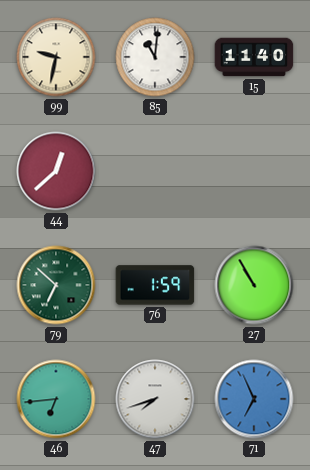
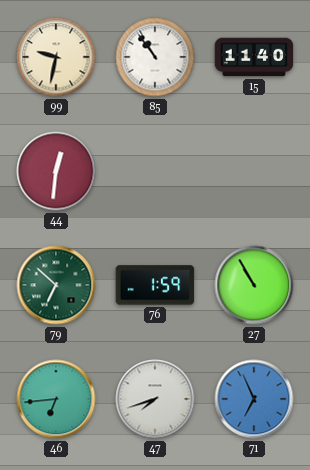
85: 11:01 -> 10:54
44: 12:38 -> 12:31
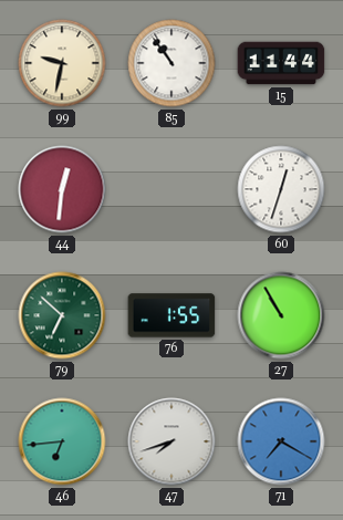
15: 11:40 -> 11:44
60: none -> 12:33
76: 1:59 -> 1:55
71: 6:56 -> 7:20
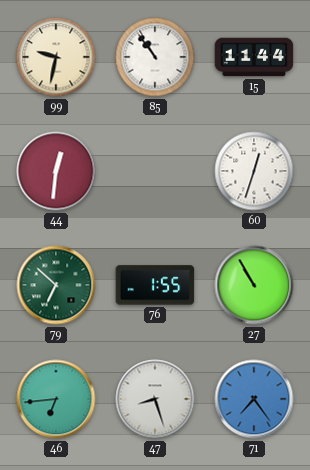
47: 7:42 -> 8:27
71: 7:20 -> 7:24
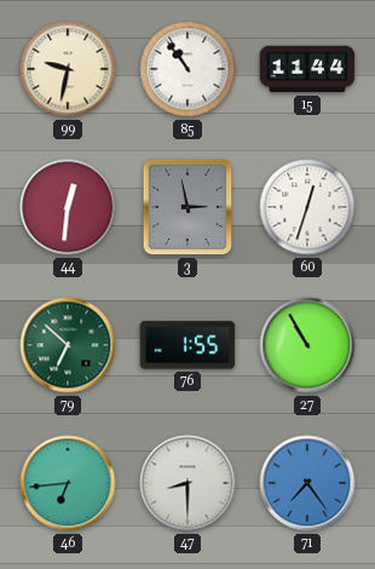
3: none -> 2:58
47: 8:27 -> 8:30
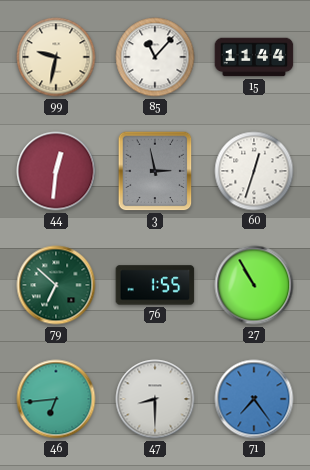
85: 10:54 -> 11:07
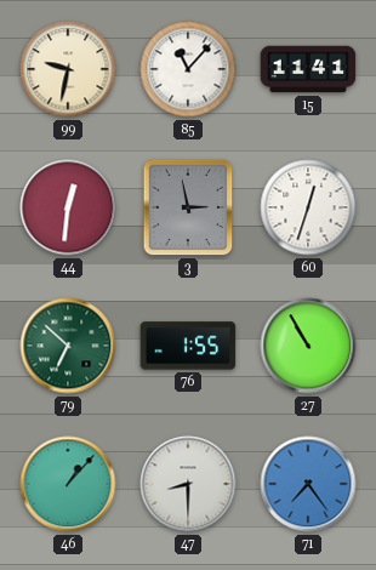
15: 11:44 -> 11:41
46: 6:44 -> 1:07
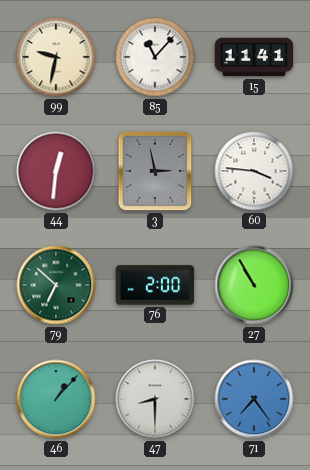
60: 12:33 -> 3:46
76: 1:55 -> 2:00
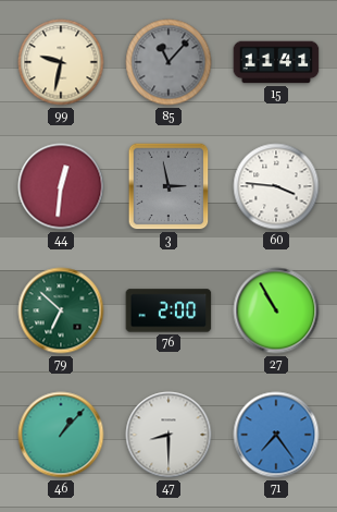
85 dial: white -> grey
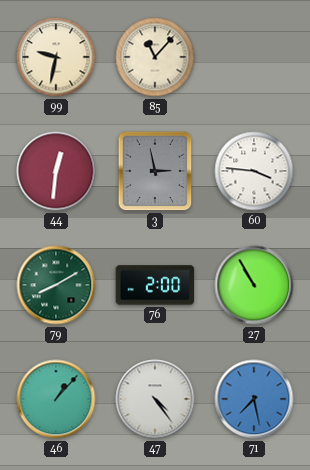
85 dial: grey -> cream
15: 11:41 -> none
79: 6:52 -> 8:10
47: 8:30 -> 4:24
71: 7:24 -> 7:28
